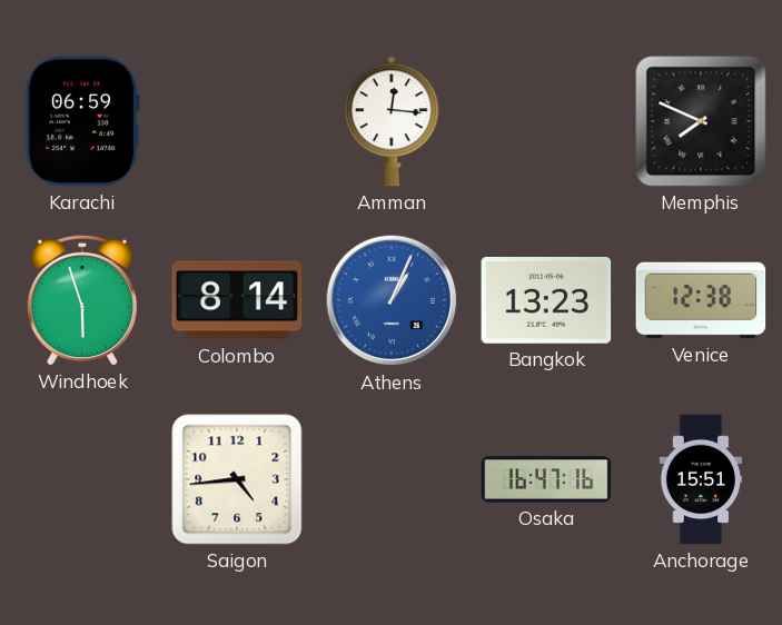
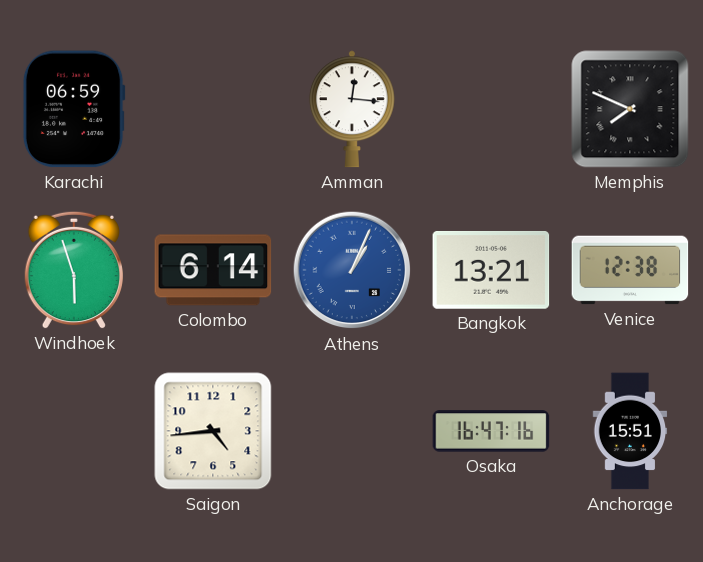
Colombo: 8:14 -> 6:14
Bangkok: 13:23 -> 13:21
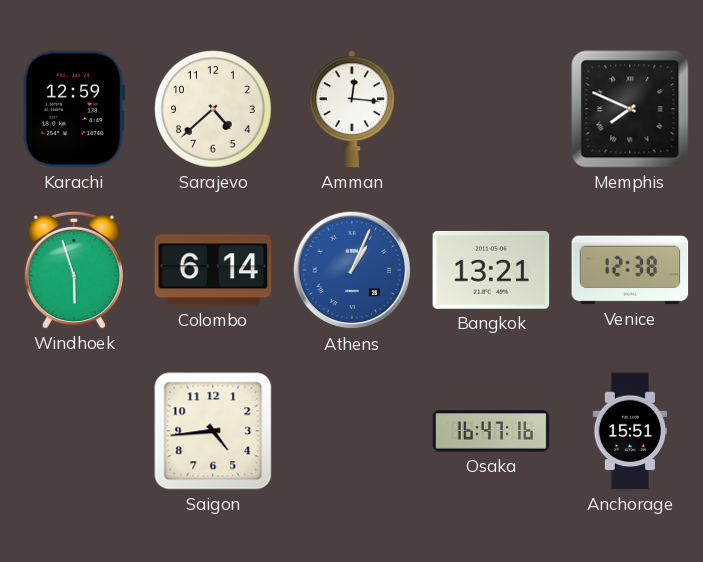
Karachi: 06:59 -> 12:59
Sarajevo: none -> 4:38
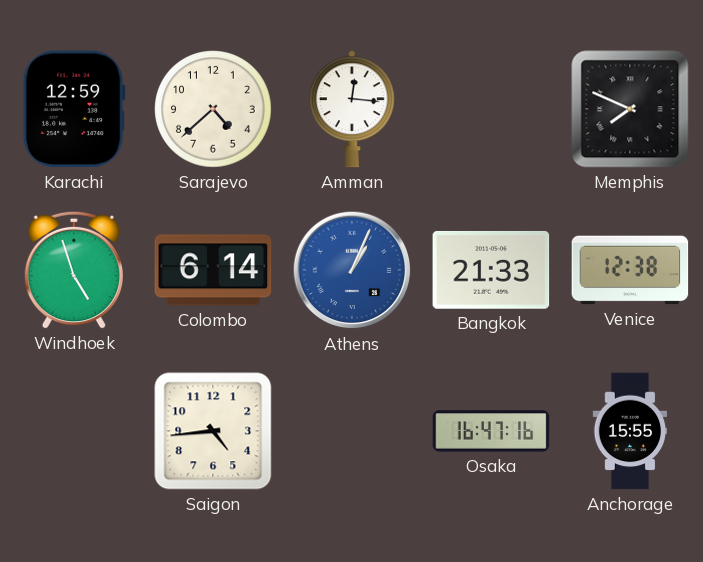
Windhoek: 5:57 -> 4:57
Bangkok: 13:21 -> 21:33
Anchorage: 15:51 -> 15:55
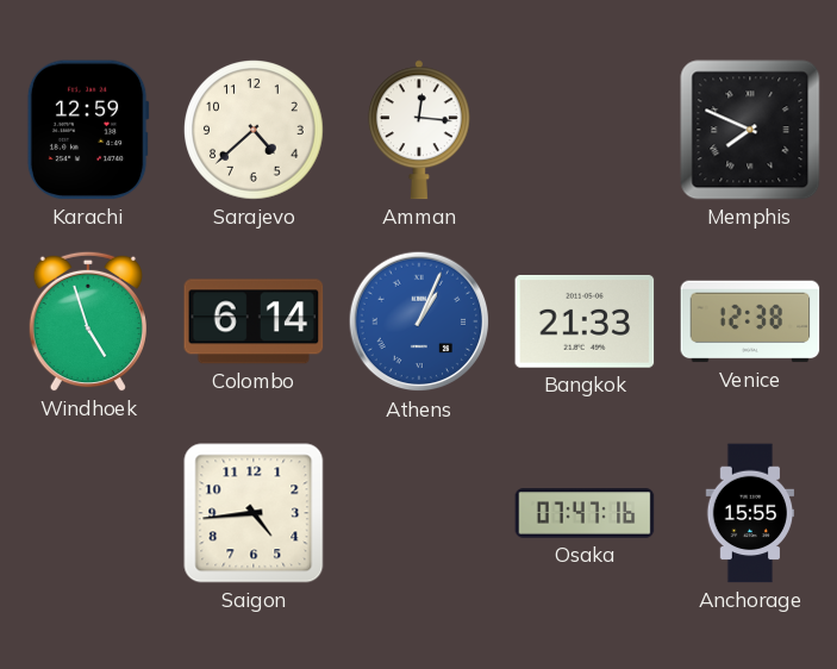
Osaka: 16:47 -> 07:47
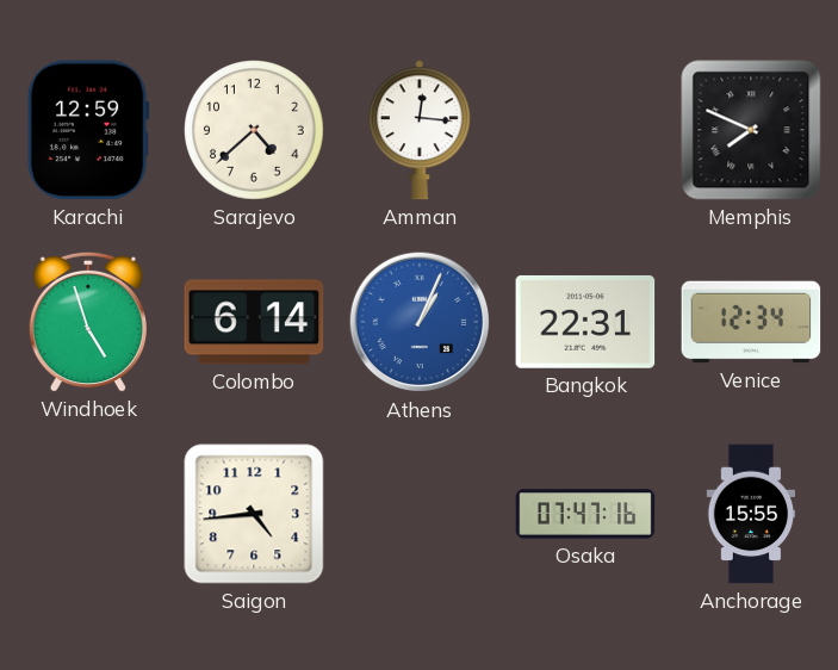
Bangkok: 21:33 -> 22:31
Venice: 12:38 -> 12:34
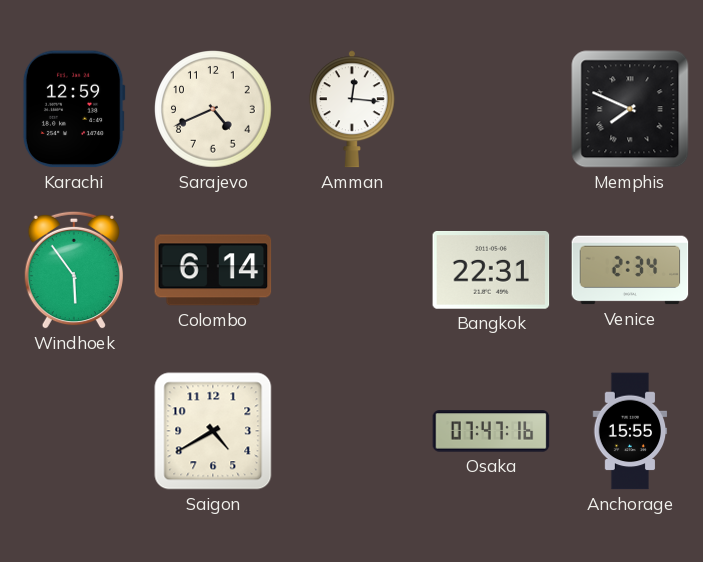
Sarajevo: 4:38 -> 4:41
Windhoek: 4:57 -> 5:54
Athens: 1:04 -> none
Venice: 12:34 -> 2:34
Saigon: 4:44 -> 4:40
